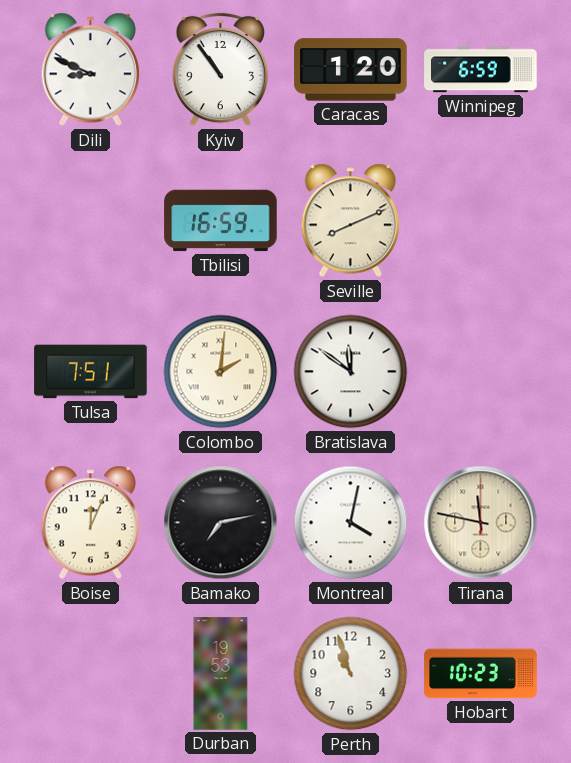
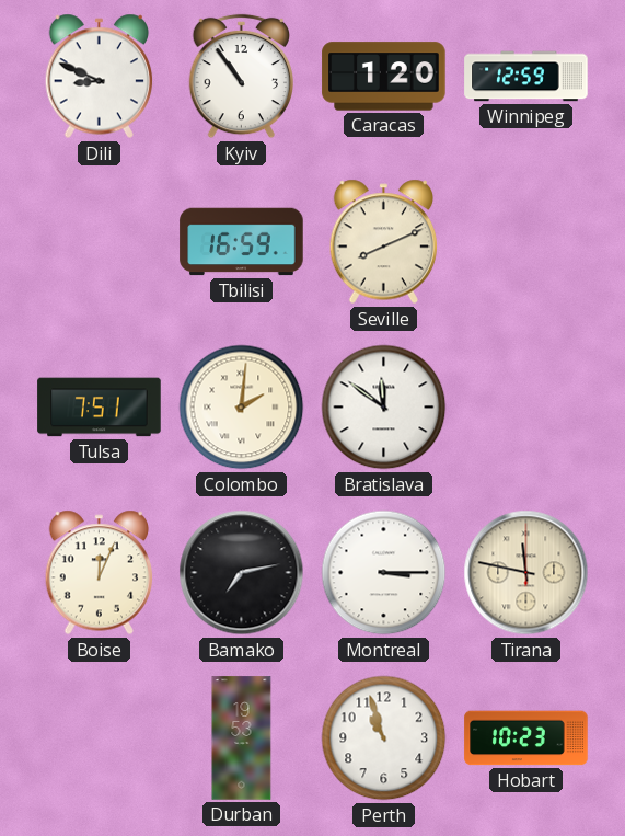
Winnipeg: 6:59 -> 12:59
Montreal: 4:02 -> 3:15
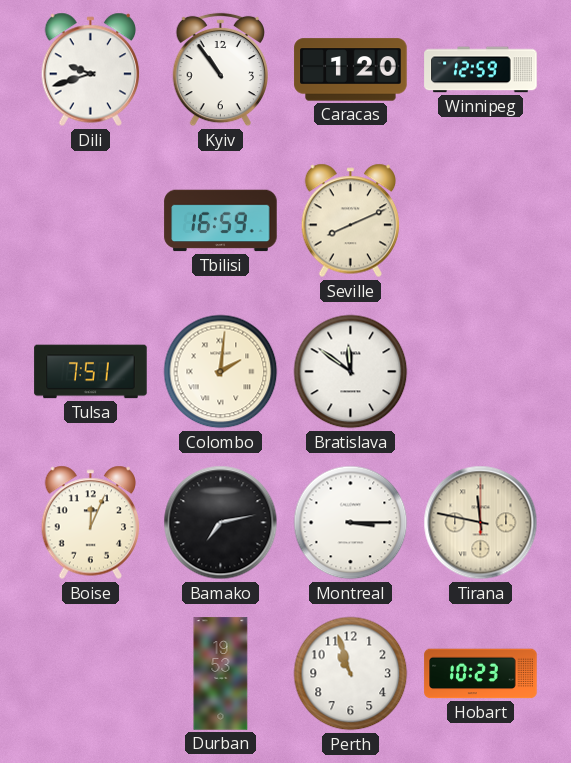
Dili: 8:49 -> 9:42
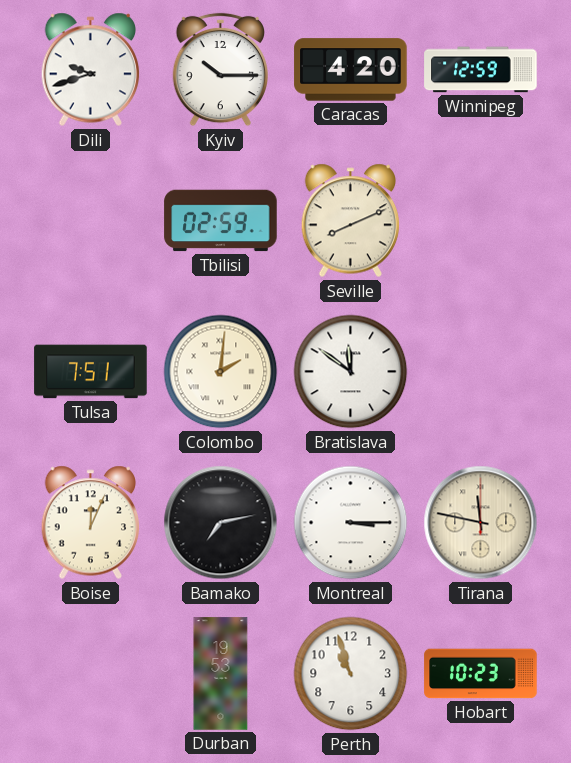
Kyiv: 10:54 -> 10:15
Caracas: 1:20 -> 4:20
Tbilisi: 16:59 -> 02:59
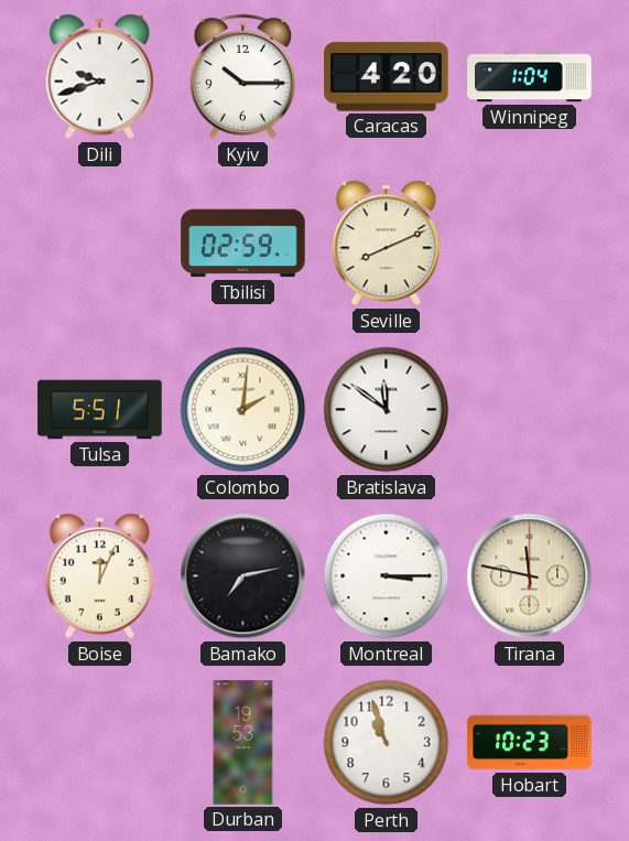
Winnipeg: 12:59 -> 1:04
Tulsa: 7:51 -> 5:51
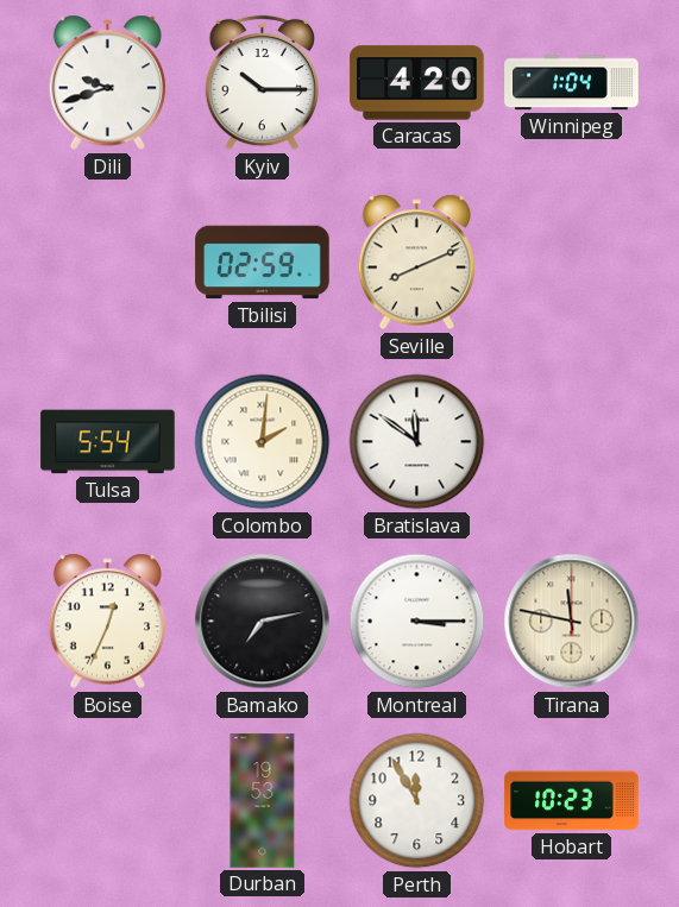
Tulsa: 5:51 -> 5:54
Boise: 12:04 -> 12:34
Perth: 10:57 -> 11:55
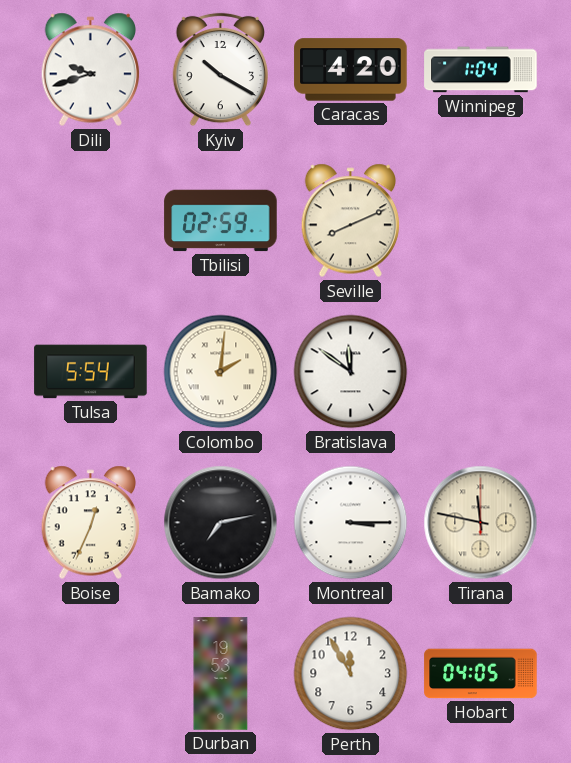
Kyiv: 10:15 -> 10:20
Hobart: 10:23 -> 04:05
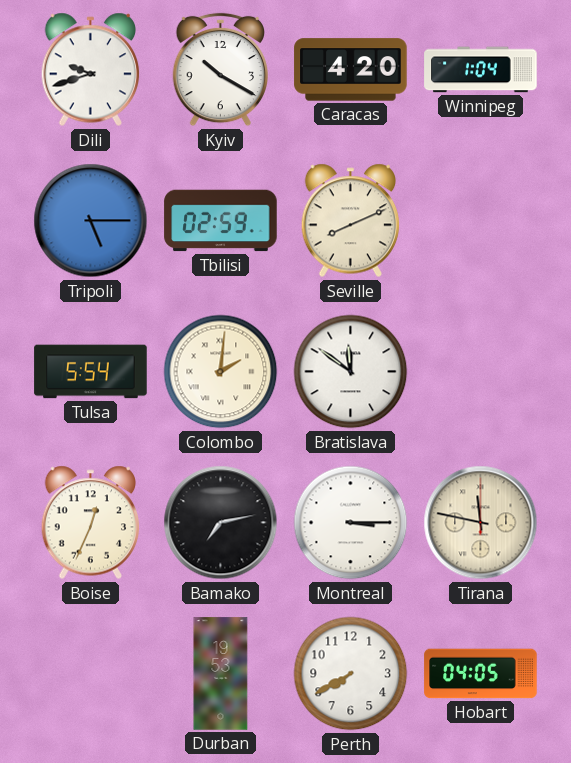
Tripoli: none -> 5:15
Perth: 11:55 -> 7:40
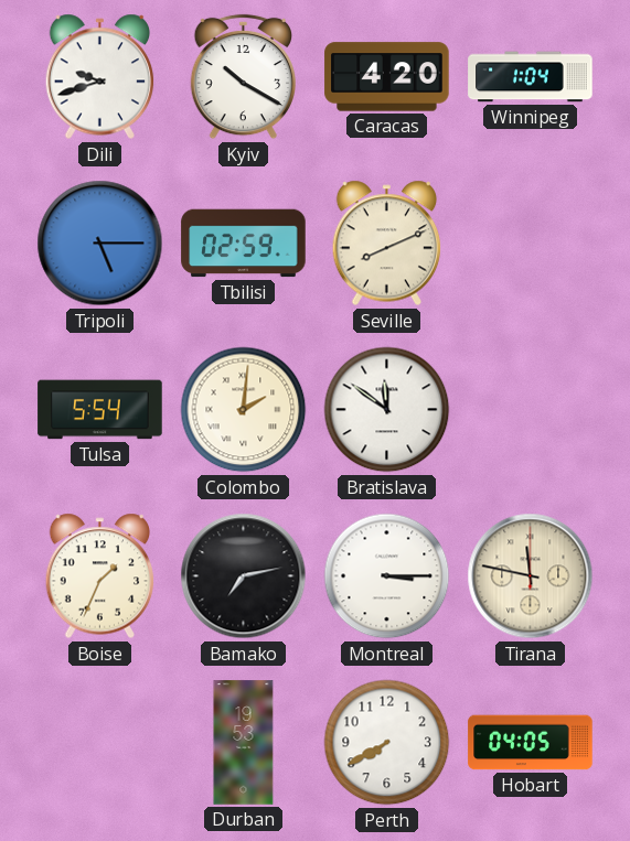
Boise: 12:34 -> 1:34
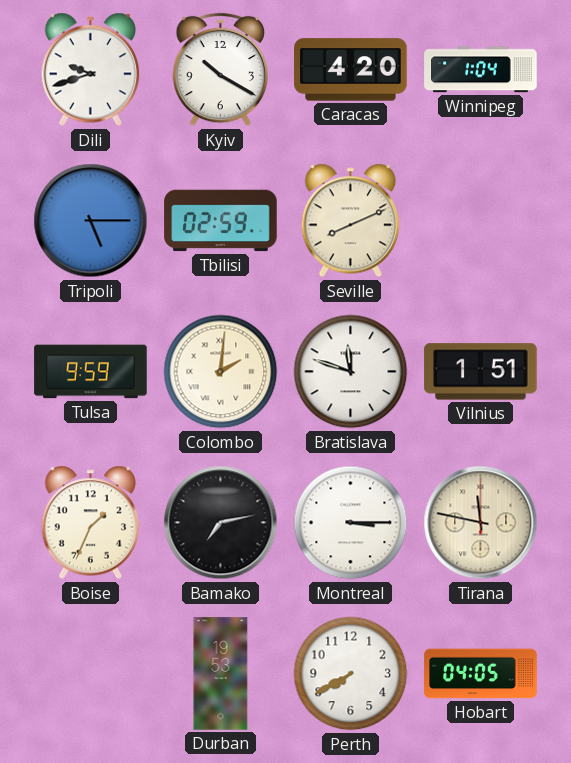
Tulsa: 5:54 -> 9:59
Bratislava: 11:51 -> 11:48
Vilnius: none -> 1:51
